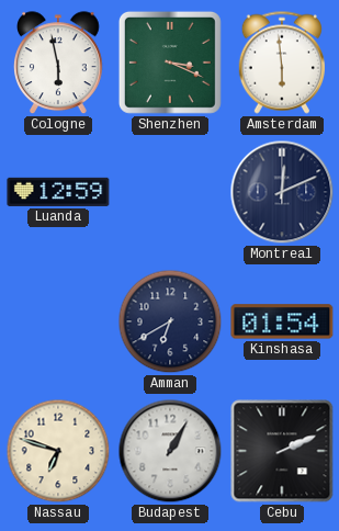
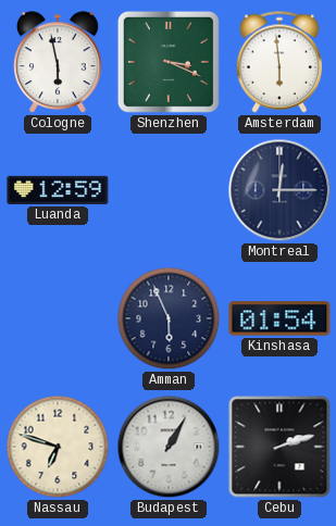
Montreal: 12:11 -> 12:15
Amman: 6:40 -> 5:56
Cebu: 2:11 -> 2:12
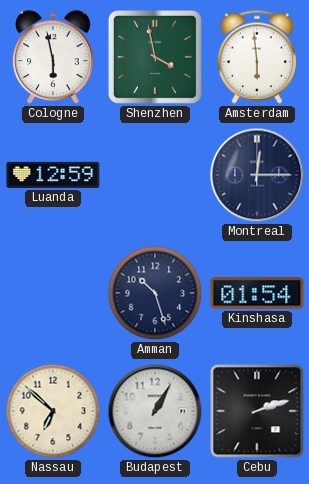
Shenzhen: 3:19 -> 3:58
Amman: 5:56 -> 10:27
Nassau: 6:48 -> 6:52
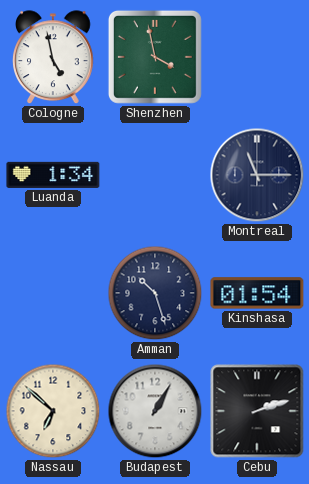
Cologne: 5:58 -> 4:58
Amsterdam: 5:59 -> none
Luanda: 12:59 -> 1:34
Montreal: 12:15 -> 11:15
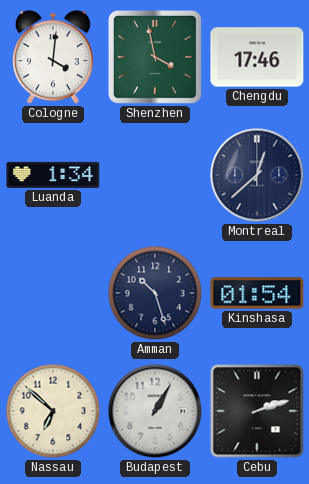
Cologne: 4:58 -> 4:01
Chengdu: none -> 17:46
Montreal: 11:15 -> 12:38
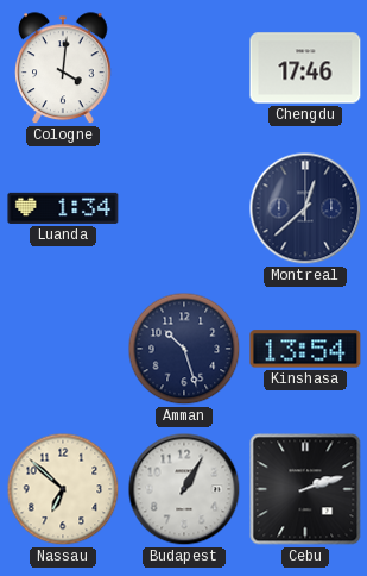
Shenzhen: 3:58 -> none
Kinshasa: 01:54 -> 13:54
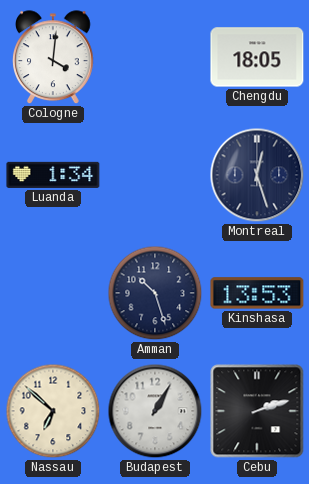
Chengdu: 17:46 -> 18:05
Montreal: 12:38 -> 12:27
Kinshasa: 13:54 -> 13:53
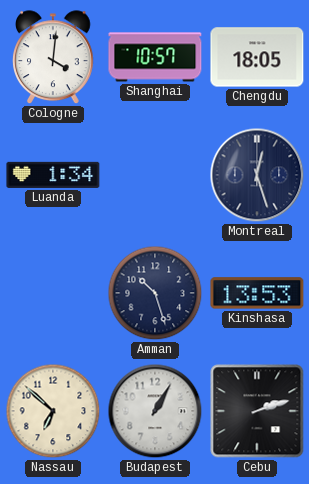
Shanghai: none -> 10:57
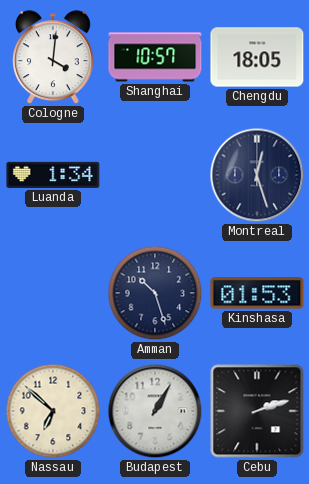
Kinshasa: 13:53 -> 01:53
